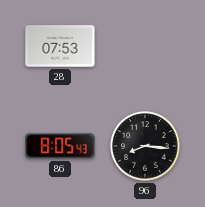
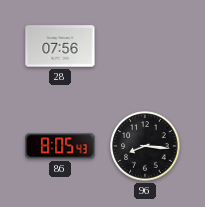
28: 07:53 -> 07:56
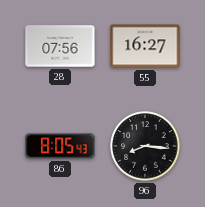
55: none -> 16:27
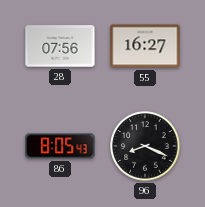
96: 8:16 -> 8:19
